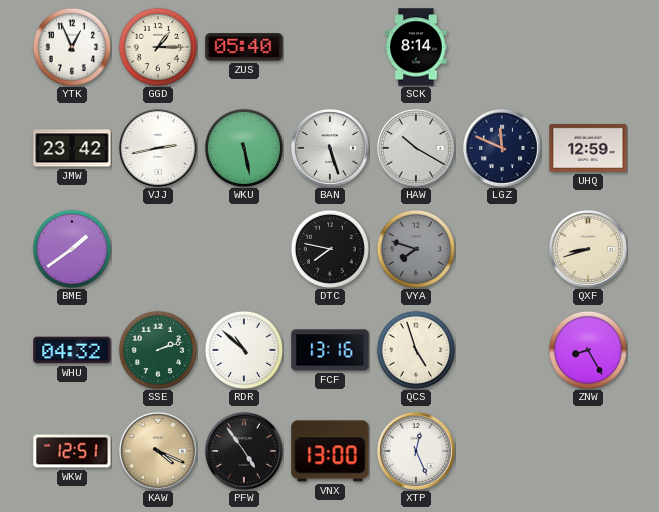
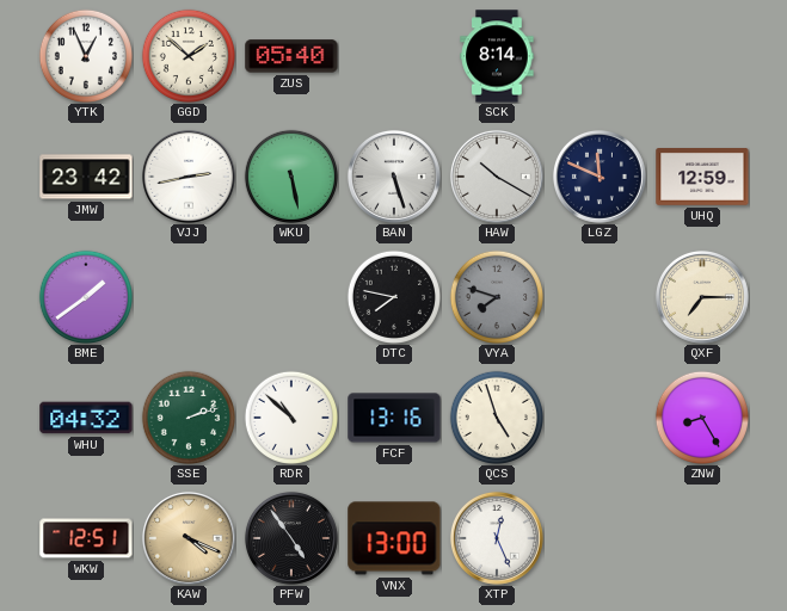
GGD: 1:15 -> 1:52
QXF: 8:42 -> 7:15
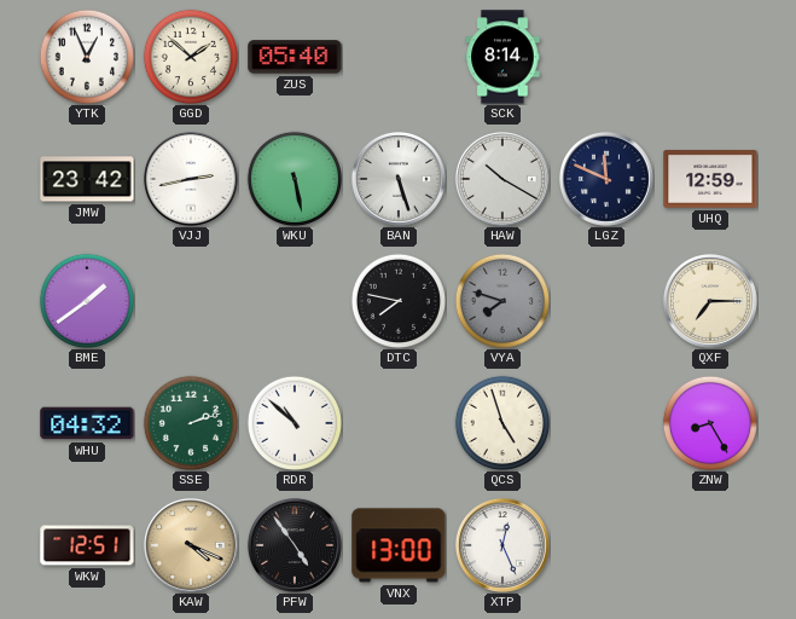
FCF: 13:16 -> none
